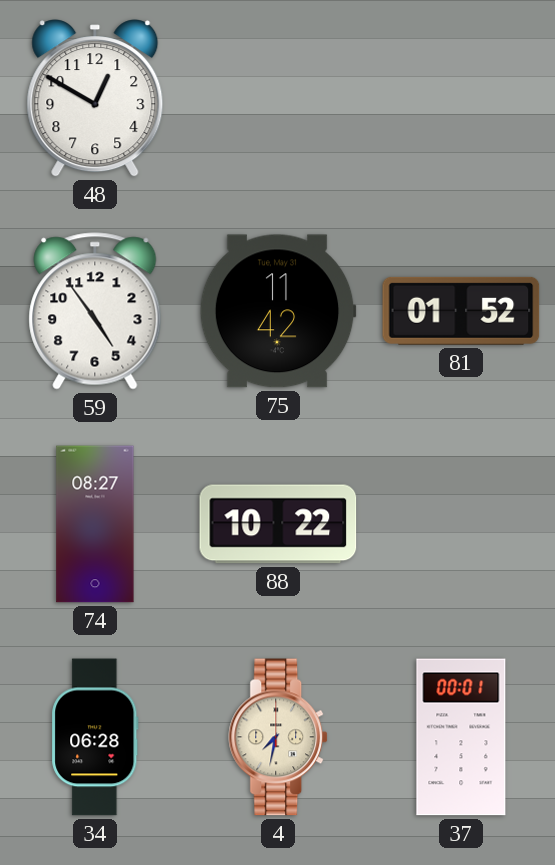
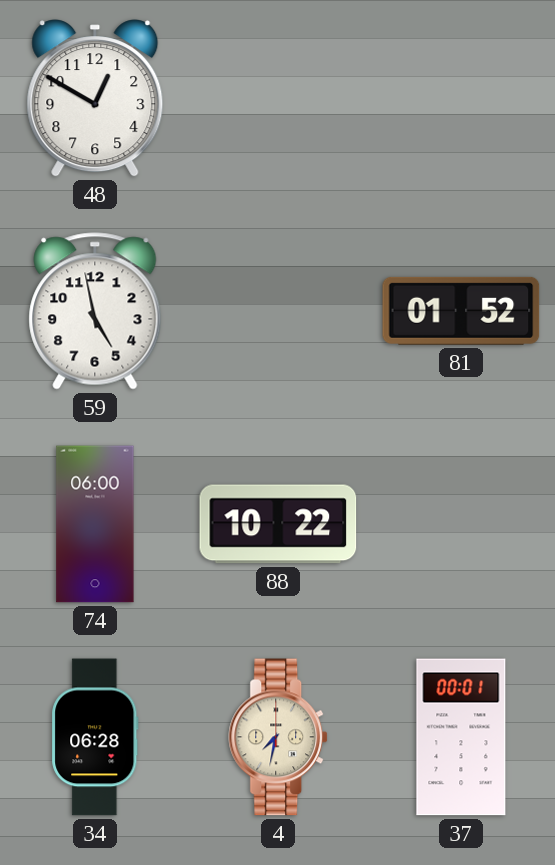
59: 4:54 -> 4:58
75: 11:42 -> none
74: 08:27 -> 06:00
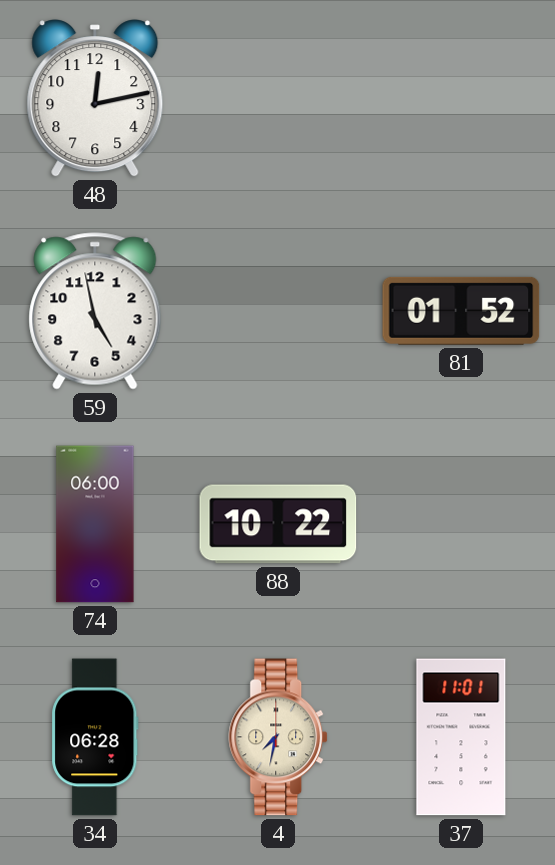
48: 12:50 -> 12:13
37: 00:01 -> 11:01
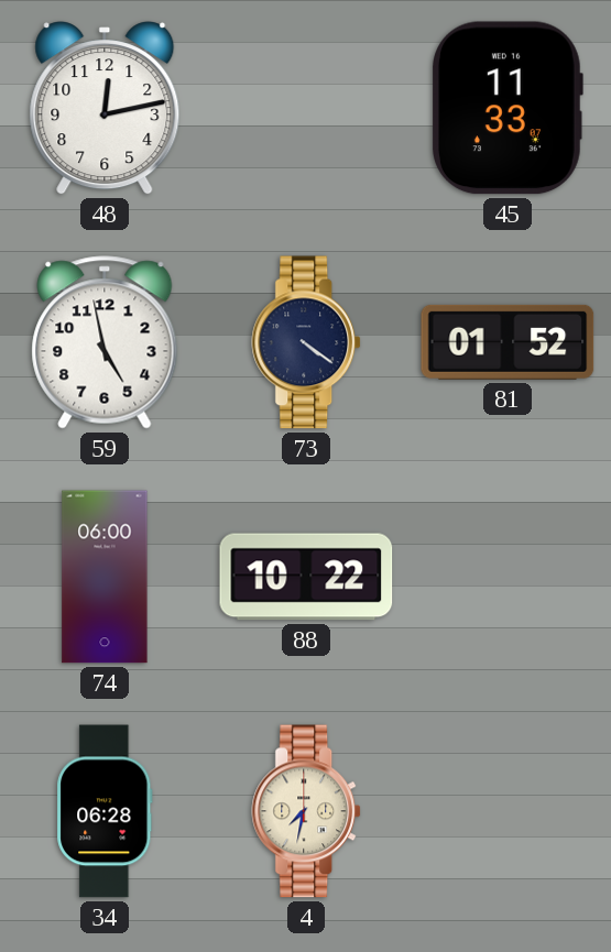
45: none -> 11:33
73: none -> 4:21
37: 11:01 -> none
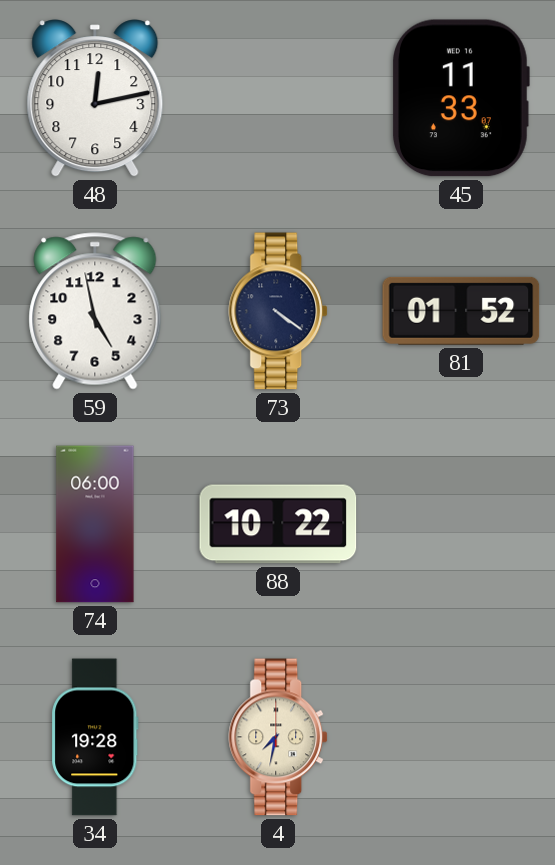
34: 06:28 -> 19:28
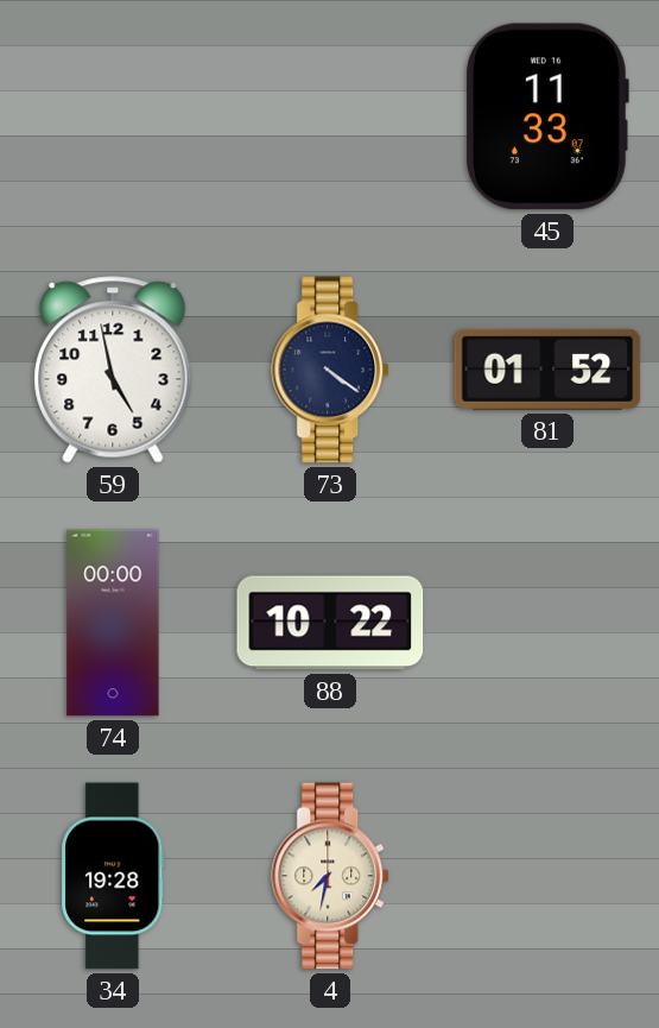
48: 12:13 -> none
74: 06:00 -> 00:00
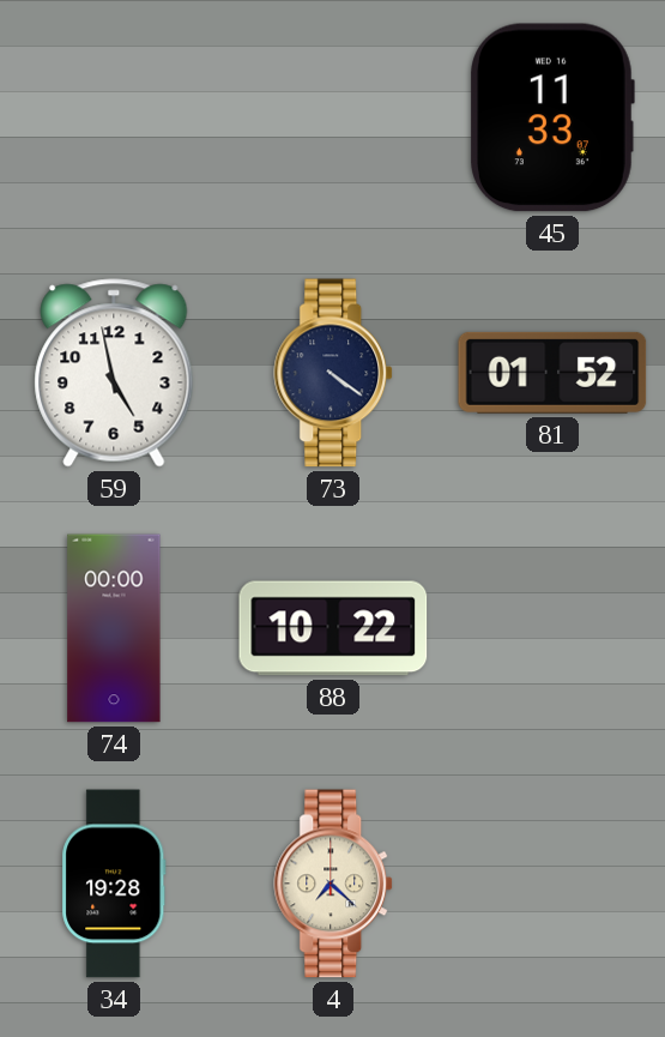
4: 7:32 -> 7:22
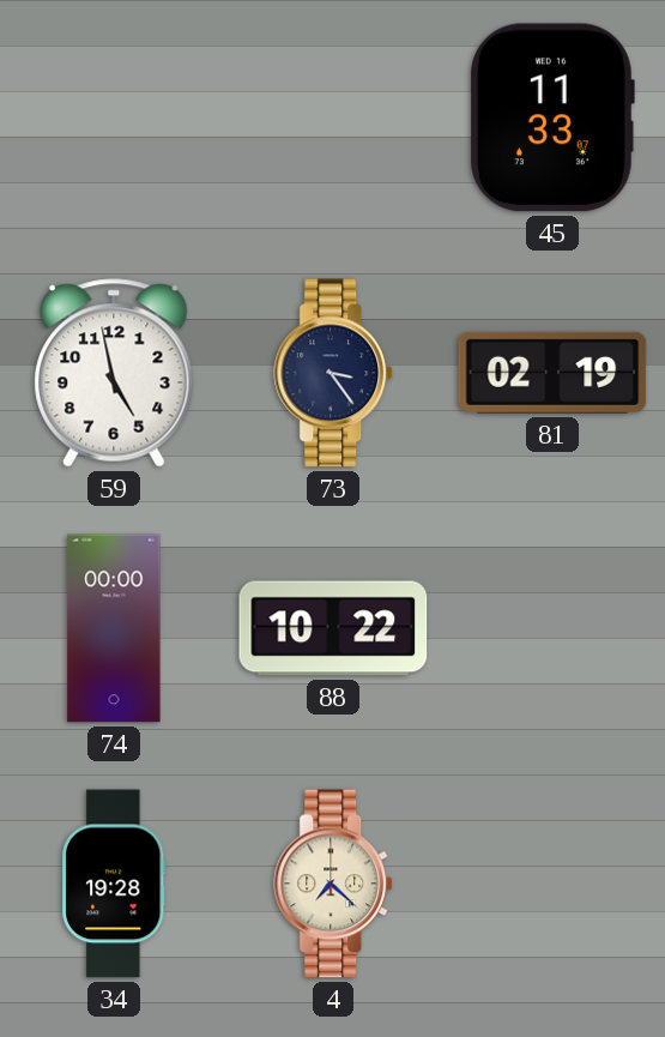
73: 4:21 -> 3:24
81: 01:52 -> 02:19
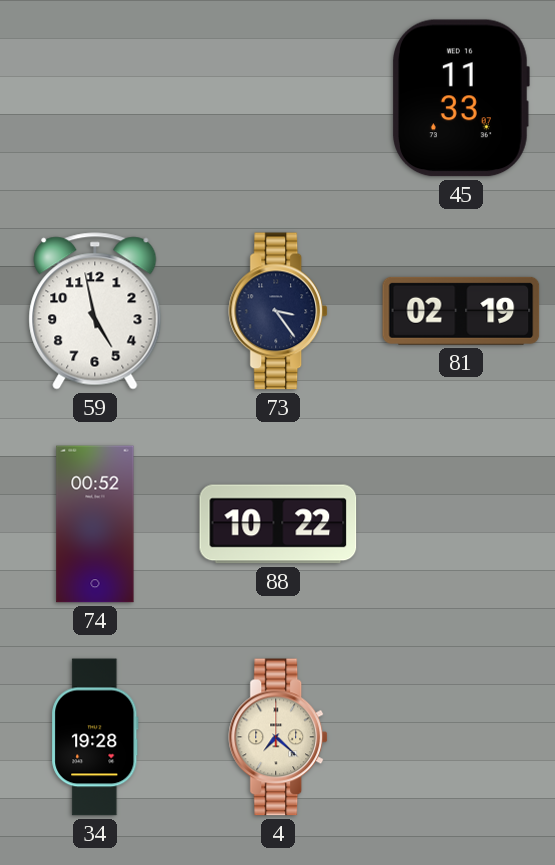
74: 00:00 -> 00:52
